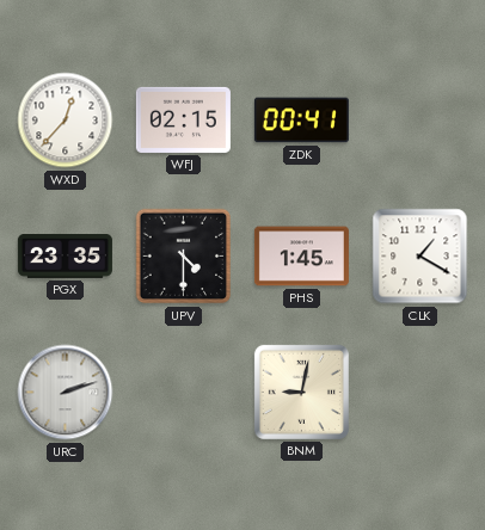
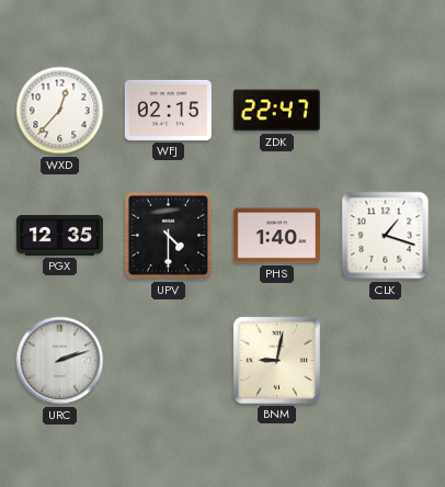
ZDK: 00:41 -> 22:47
PGX: 23:35 -> 12:35
PHS: 1:45 -> 1:40
CLK: 1:20 -> 1:18
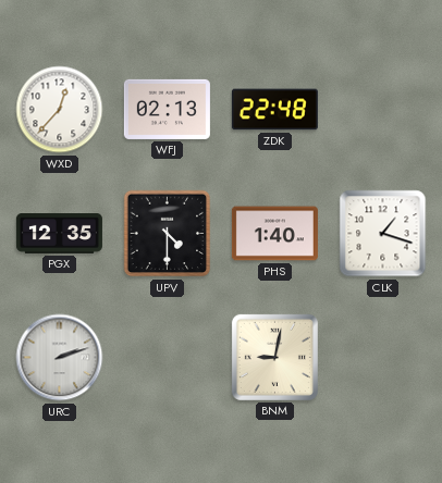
WFJ: 02:15 -> 02:13
ZDK: 22:47 -> 22:48
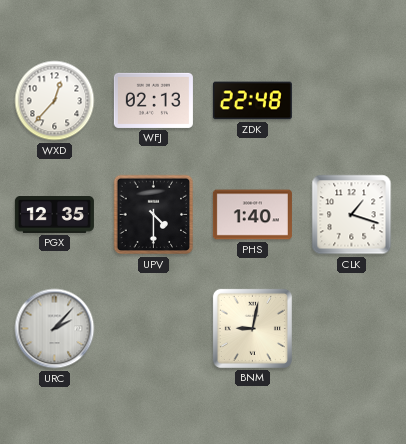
URC: 2:12 -> 2:07
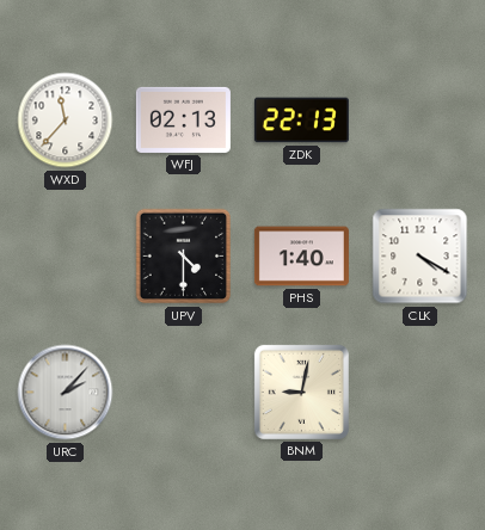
WXD: 12:37 -> 11:37
ZDK: 22:48 -> 22:13
PGX: 12:35 -> none
CLK: 1:18 -> 4:20
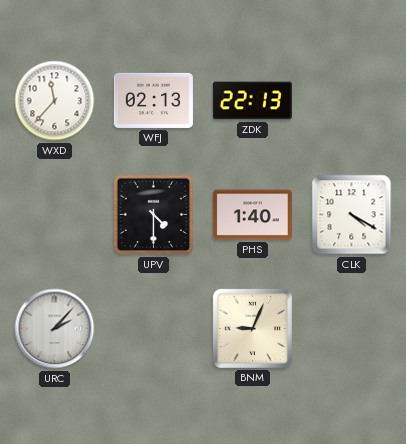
BNM: 9:02 -> 9:04
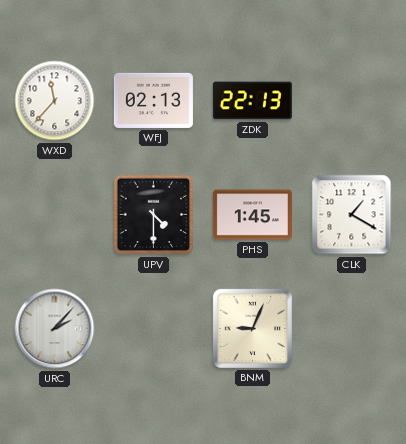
PHS: 1:40 -> 1:45
CLK: 4:20 -> 1:20
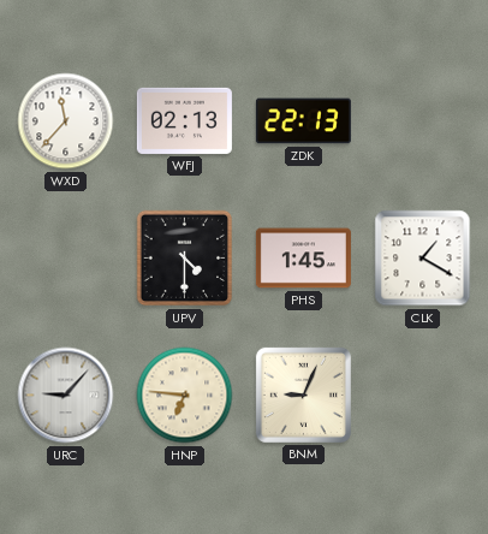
URC: 2:07 -> 9:07
HNP: none -> 6:46
